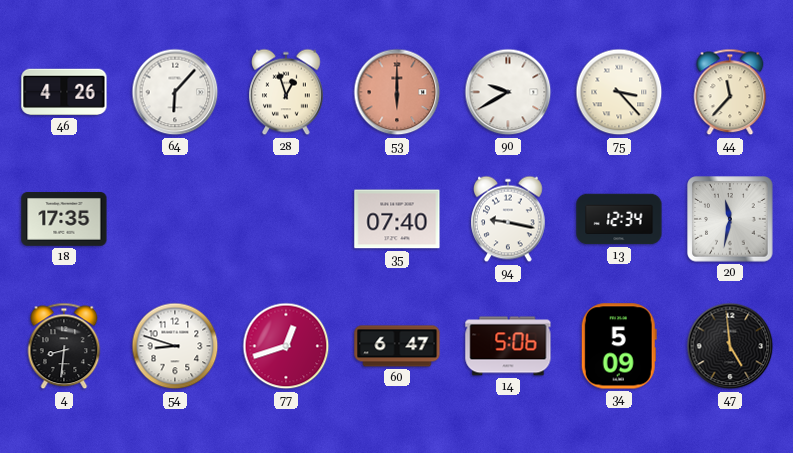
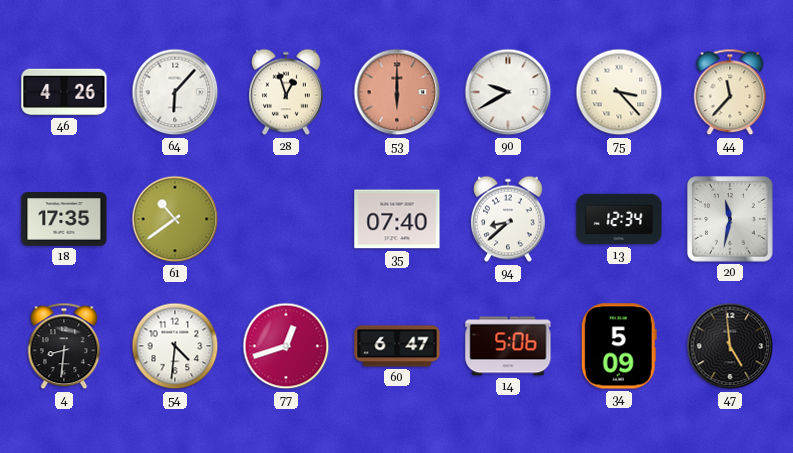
61: none -> 10:39
94: 9:17 -> 8:38
54: 8:48 -> 4:31
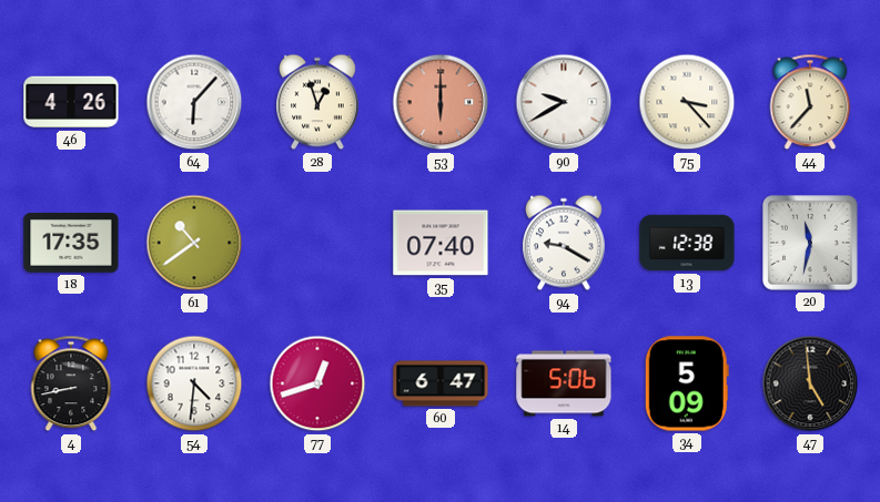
94: 8:38 -> 9:20
13: 12:34 -> 12:38
4: 8:31 -> 8:43
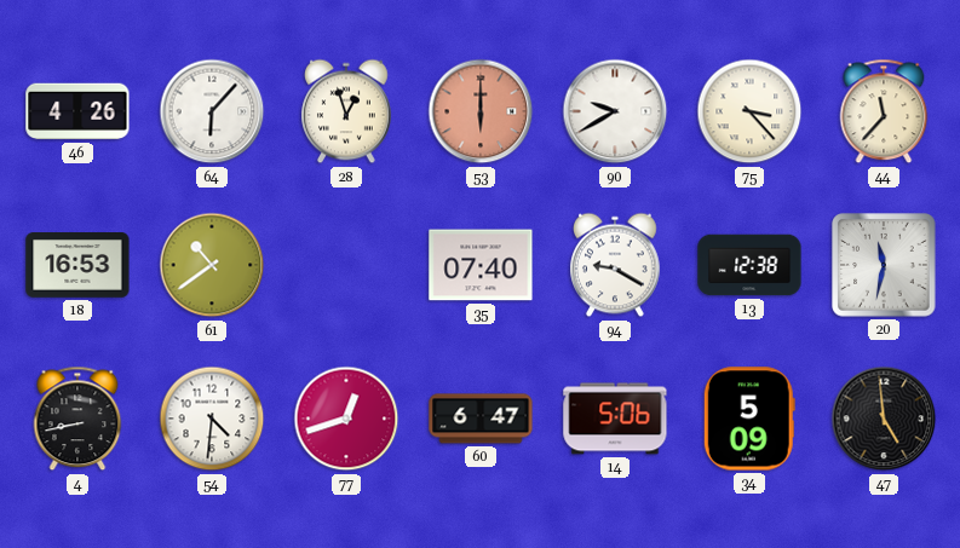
18: 17:35 -> 16:53
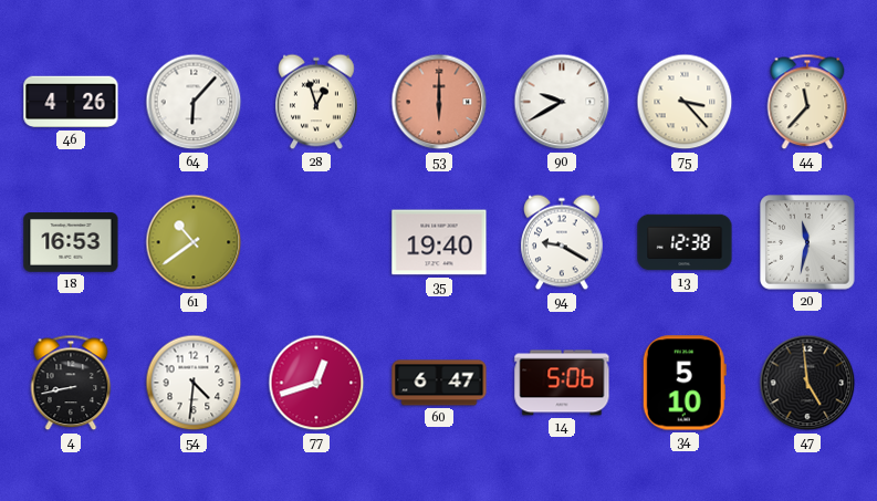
35: 07:40 -> 19:40
34: 5:09 -> 5:10
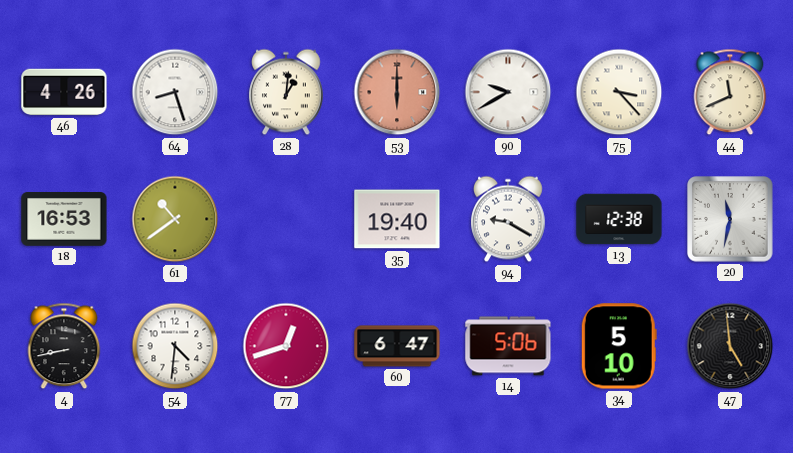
64: 6:07 -> 8:27
28: 12:57 -> 1:01
44: 11:37 -> 11:41
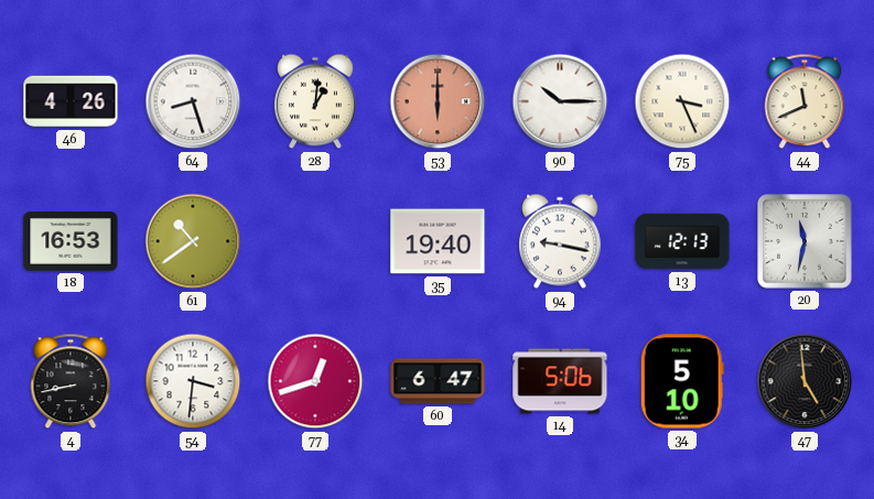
90: 9:40 -> 10:15
75: 3:23 -> 3:26
94: 9:20 -> 9:17
13: 12:38 -> 12:13
54: 4:31 -> 3:31
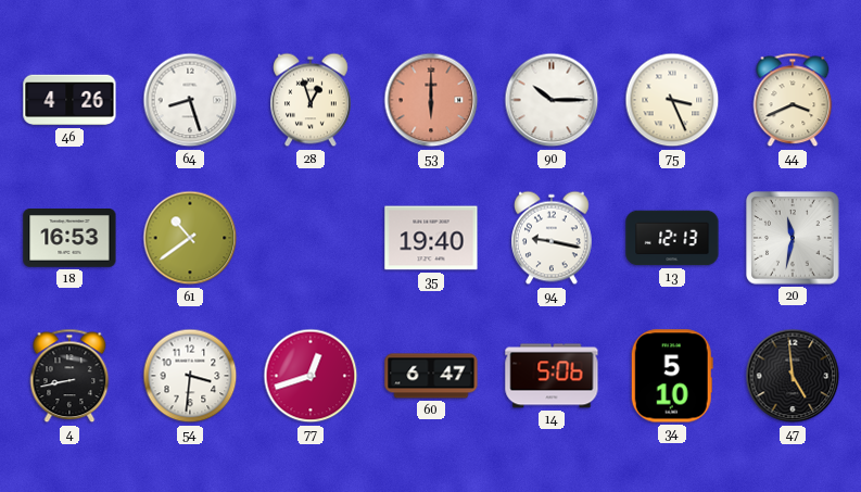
28: 1:01 -> 12:57
44: 11:41 -> 3:41
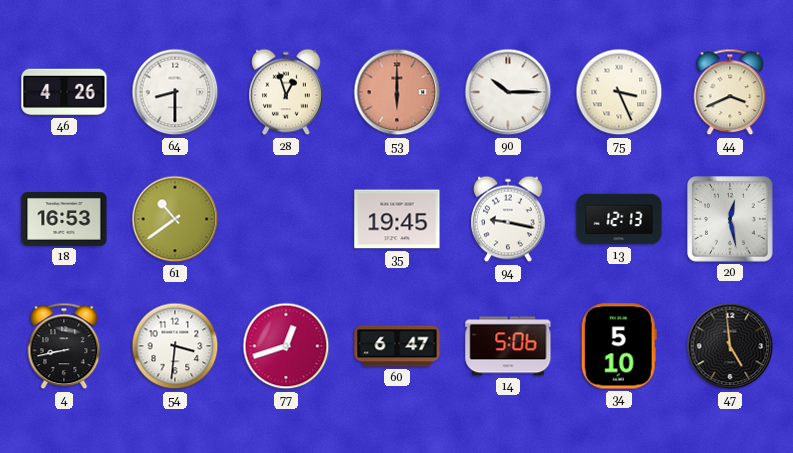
64: 8:27 -> 8:30
35: 19:40 -> 19:45
20: 11:32 -> 12:28
